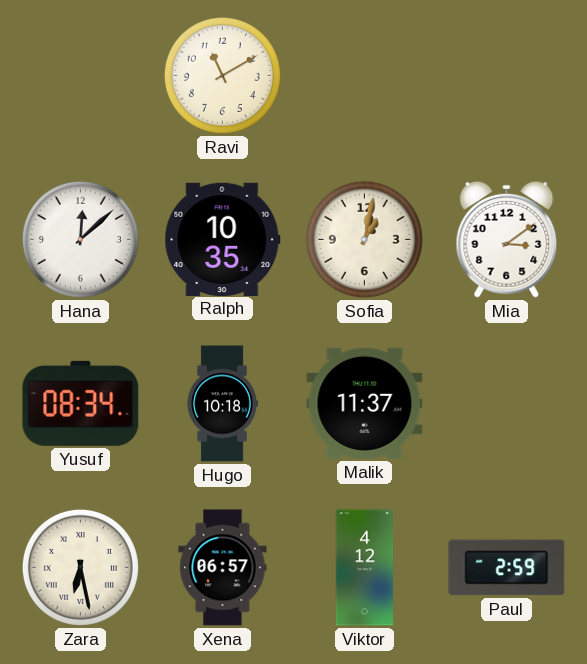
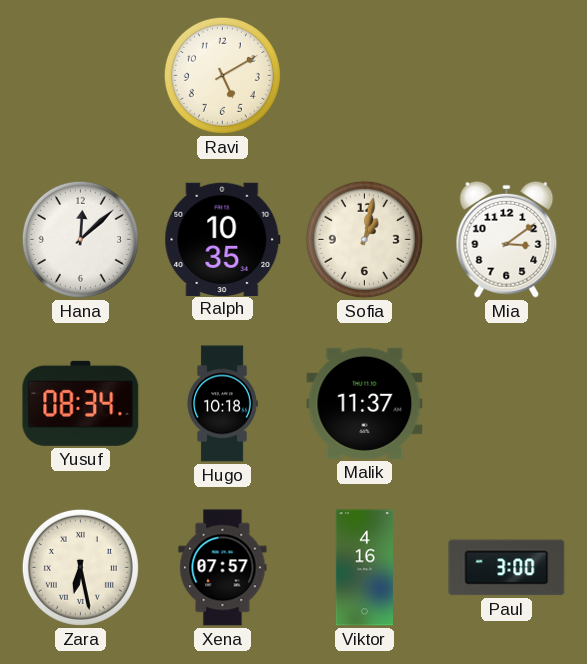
Ravi: 11:10 -> 5:10
Xena: 06:57 -> 07:57
Viktor: 4:12 -> 4:16
Paul: 2:59 -> 3:00
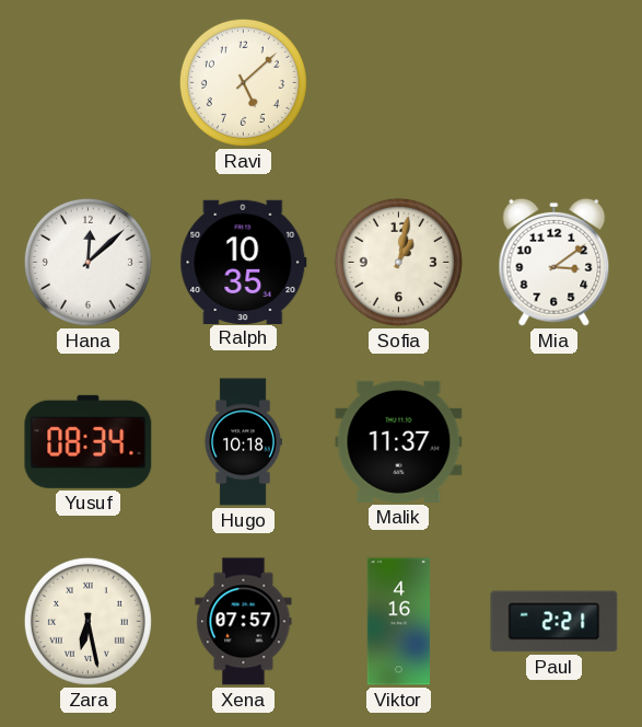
Ravi: 5:10 -> 5:08
Paul: 3:00 -> 2:21
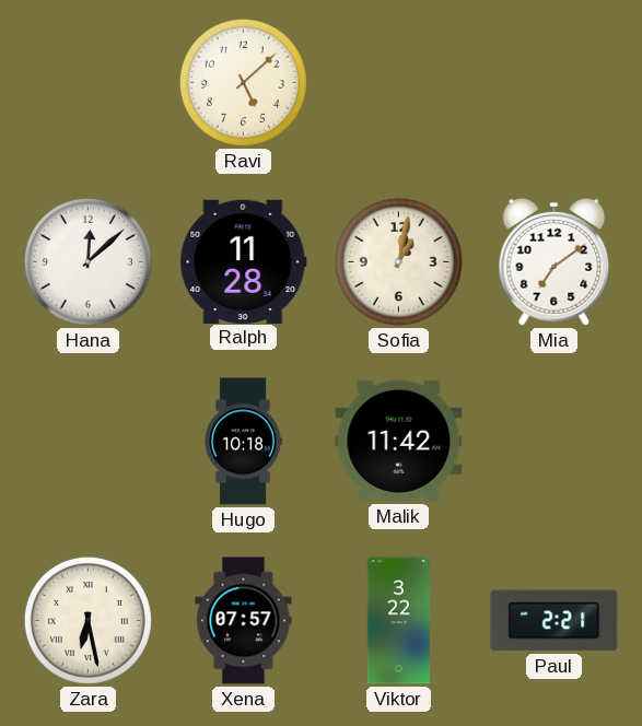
Ralph: 10:35 -> 11:28
Mia: 3:09 -> 7:09
Yusuf: 08:34 -> none
Malik: 11:37 -> 11:42
Viktor: 4:16 -> 3:22
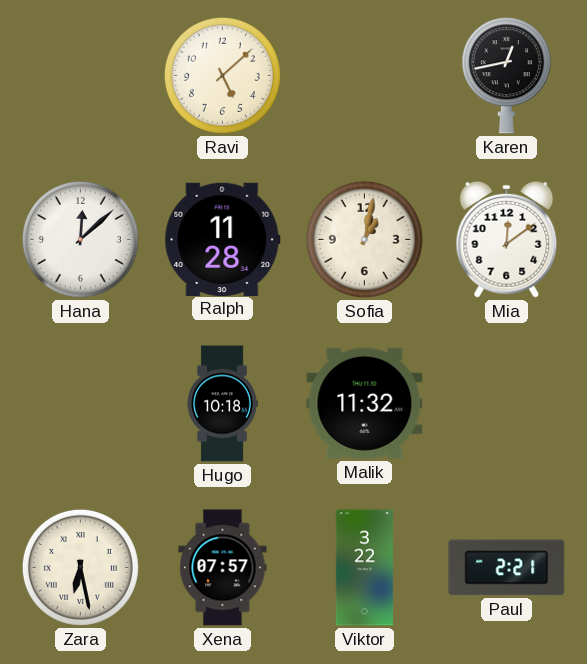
Karen: none -> 12:43
Mia: 7:09 -> 12:09
Malik: 11:42 -> 11:32
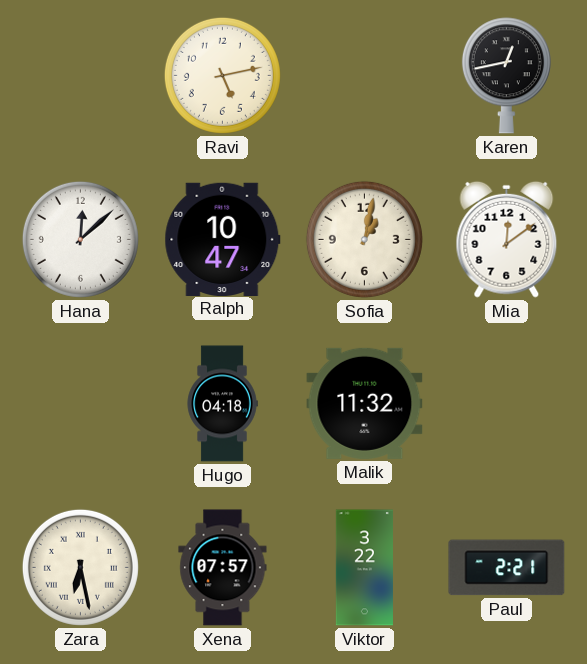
Ravi: 5:08 -> 5:13
Ralph: 11:28 -> 10:47
Hugo: 10:18 -> 04:18
